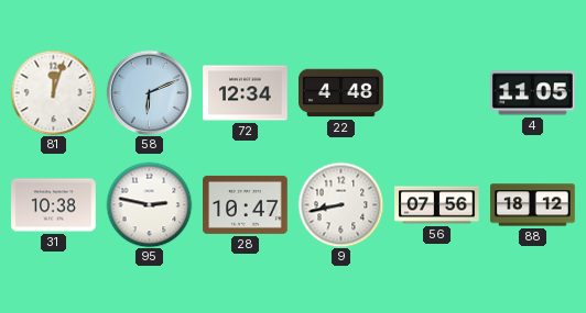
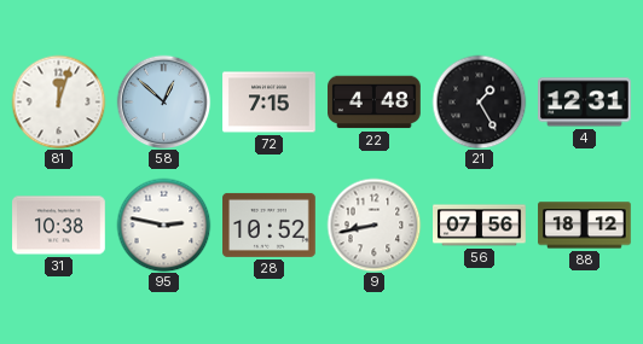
58: 6:11 -> 12:52
72: 12:34 -> 7:15
21: none -> 1:25
4: 11:05 -> 12:31
28: 10:47 -> 10:52
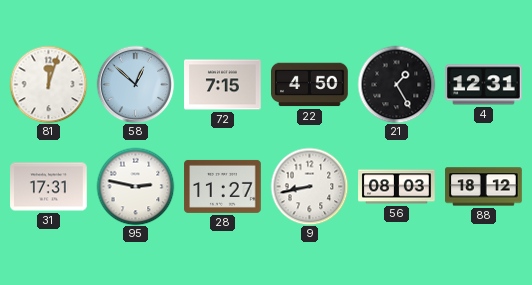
22: 4:48 -> 4:50
31: 10:38 -> 17:31
28: 10:52 -> 11:27
56: 07:56 -> 08:03
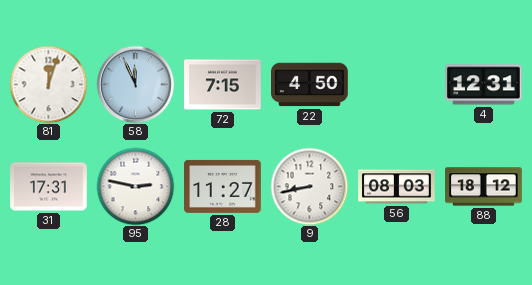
58: 12:52 -> 11:56
21: 1:25 -> none
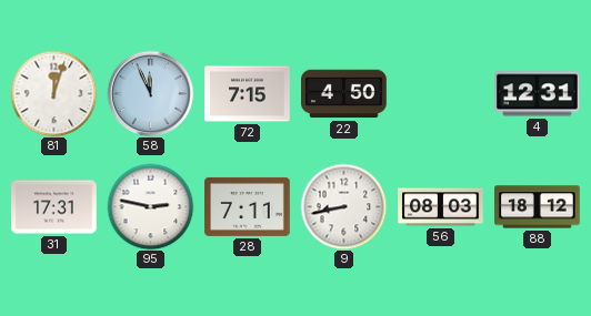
28: 11:27 -> 7:11
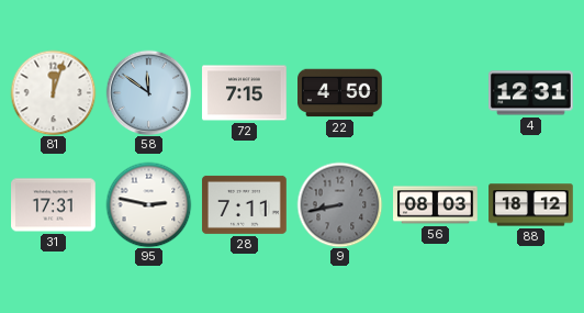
58: 11:56 -> 11:51
9 dial: white -> grey
